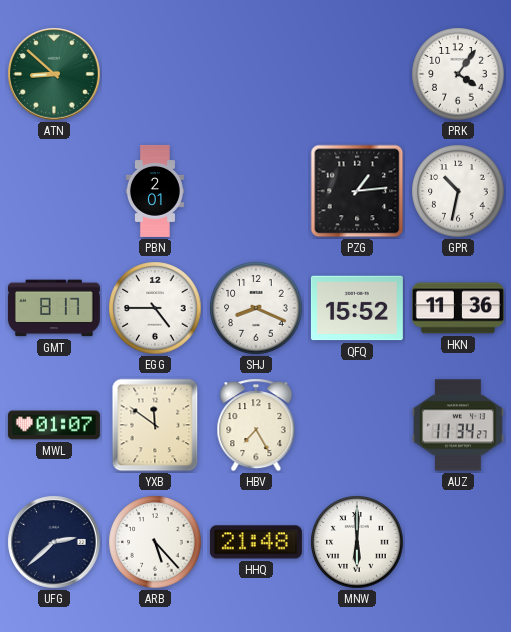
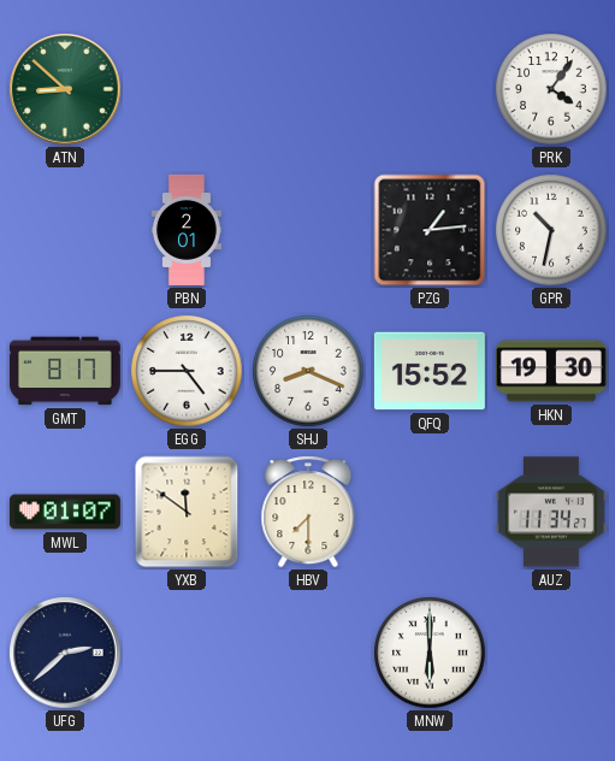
HKN: 11:36 -> 19:30
HBV: 7:25 -> 7:30
ARB: 5:23 -> none
HHQ: 21:48 -> none
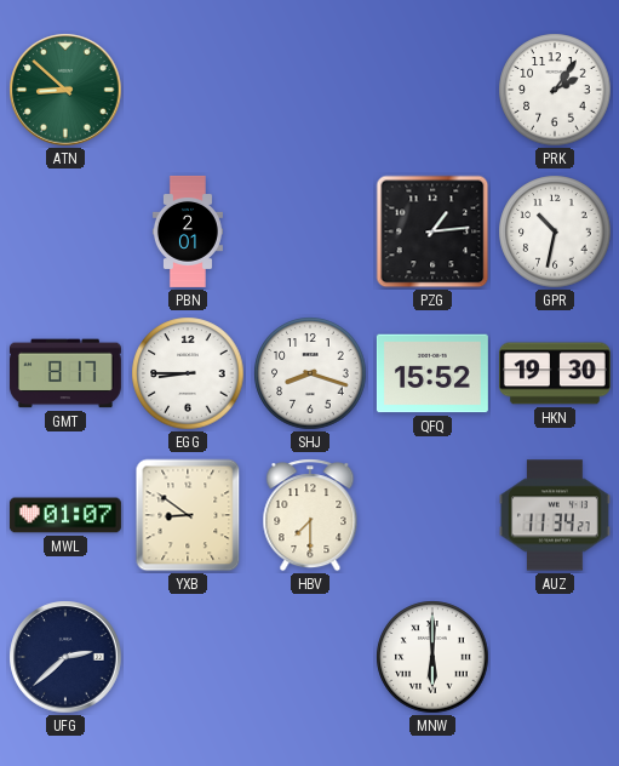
PRK: 4:06 -> 2:06
EGG: 4:45 -> 8:45
SHJ: 8:19 -> 8:18
YXB: 11:51 -> 8:51
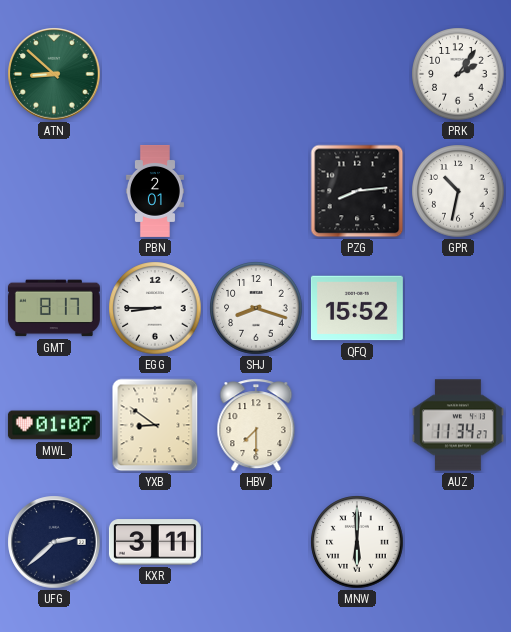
PZG: 1:14 -> 8:14
HKN: 19:30 -> none
KXR: none -> 3:11
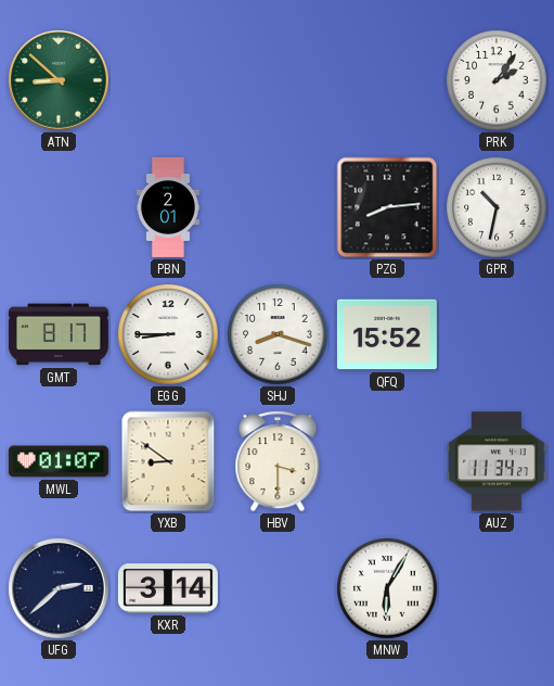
HBV: 7:30 -> 3:30
KXR: 3:11 -> 3:14
MNW: 6:00 -> 6:05
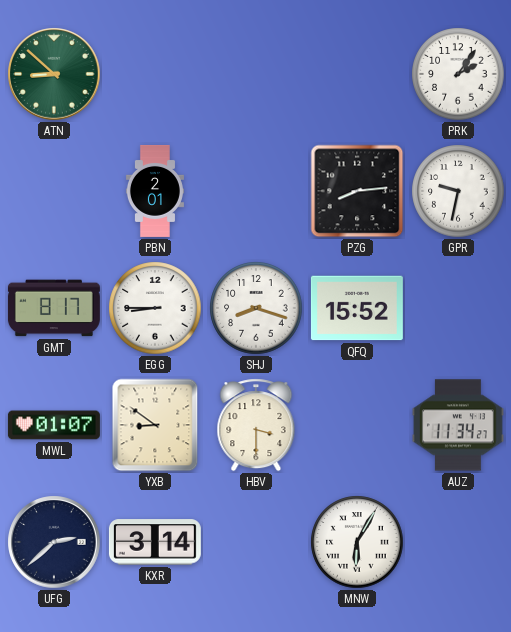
GPR: 10:32 -> 9:32
